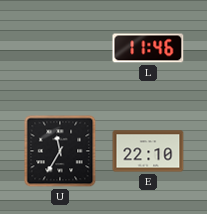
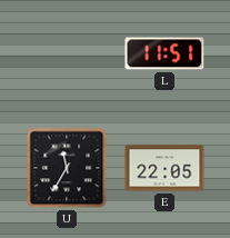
L: 11:46 -> 11:51
E: 22:10 -> 22:05
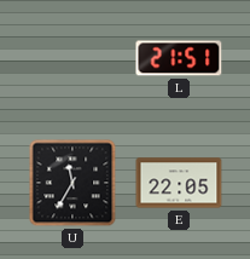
L: 11:51 -> 21:51
